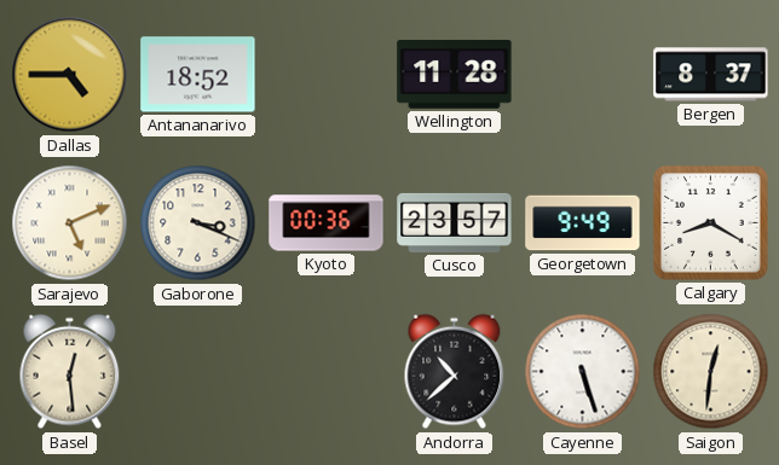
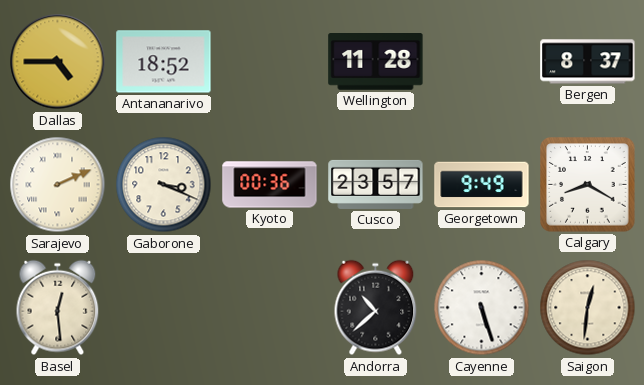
Sarajevo: 5:11 -> 2:11
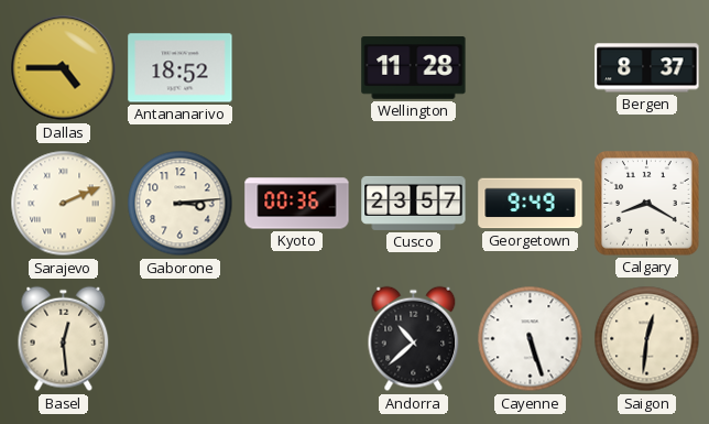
Gaborone: 3:19 -> 3:14
